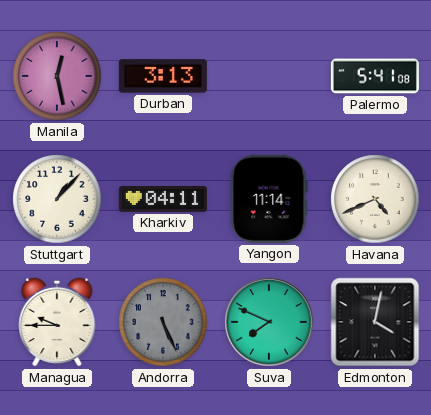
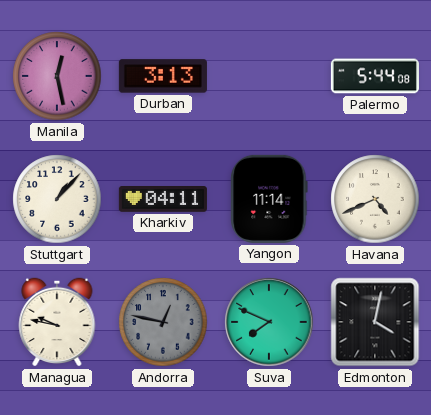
Palermo: 5:41 -> 5:44
Managua: 9:45 -> 9:47
Andorra: 5:26 -> 12:47
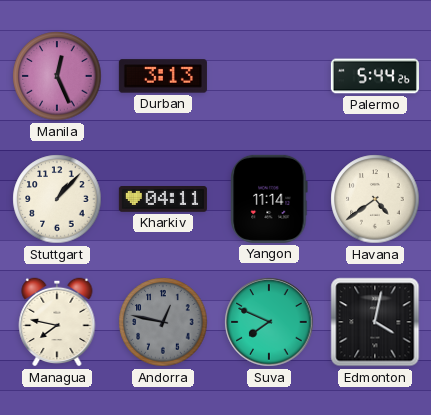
Manila: 12:28 -> 12:26
Palermo: 5:44:08 -> 5:44:26
Havana: 4:41 -> 4:39
Managua: 9:47 -> 7:47
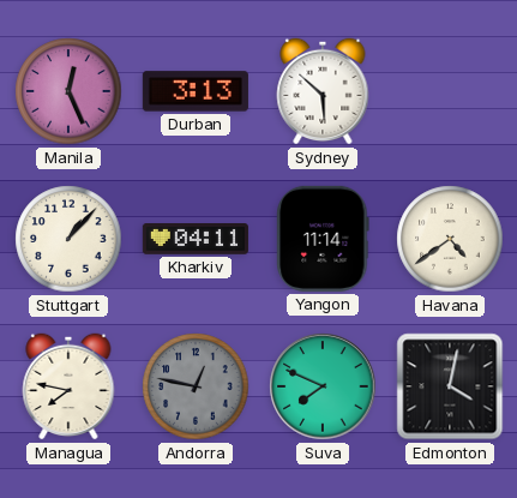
Sydney: none -> 5:52
Palermo: 5:44 -> none
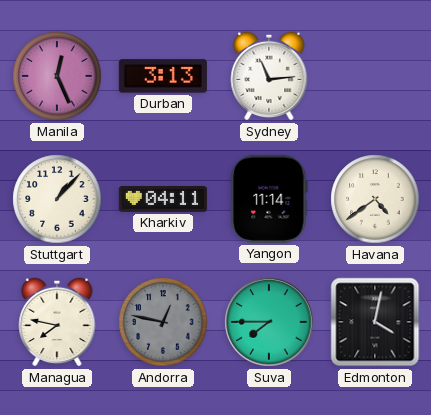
Sydney: 5:52 -> 11:14
Suva: 7:49 -> 7:45
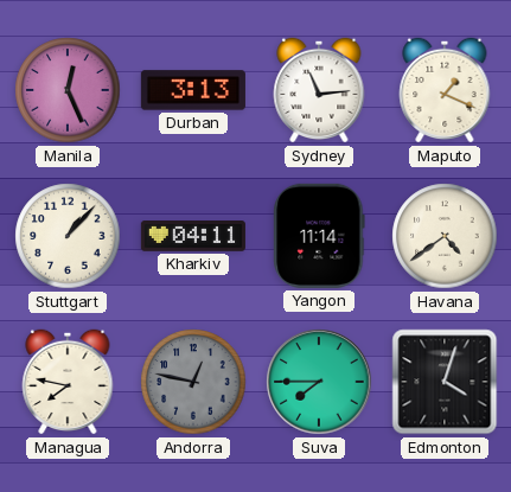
Maputo: none -> 1:19
Edmonton: 4:02 -> 4:03
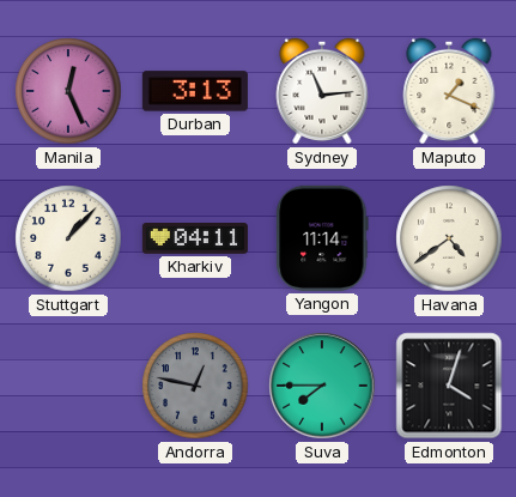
Managua: 7:47 -> none
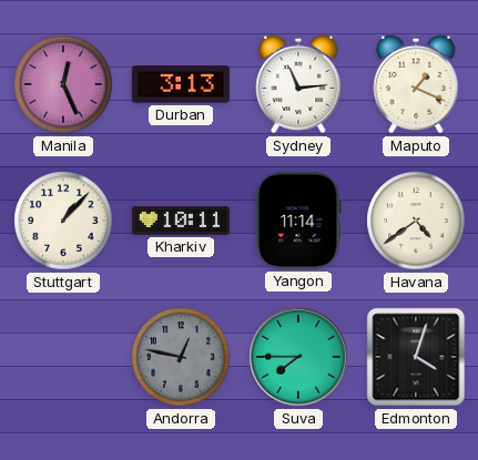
Kharkiv: 04:11 -> 10:11
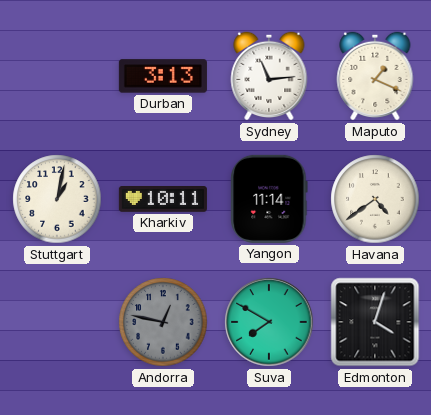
Manila: 12:26 -> none
Stuttgart: 1:07 -> 1:02
Suva: 7:45 -> 7:50
